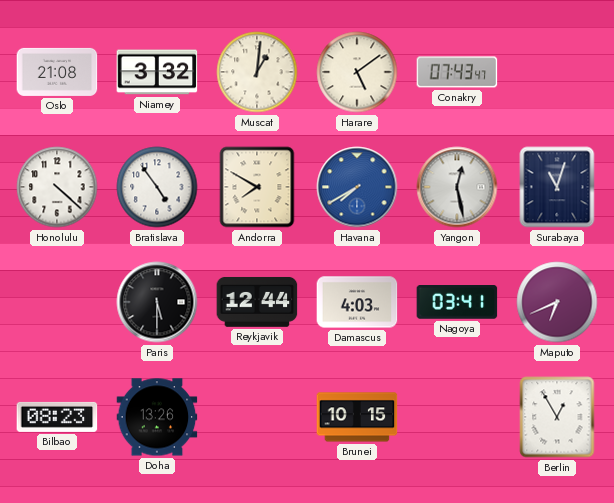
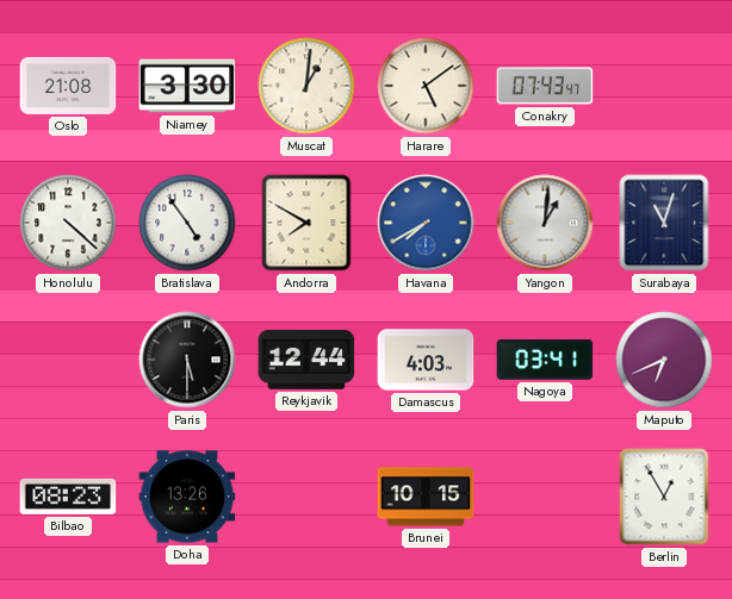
Niamey: 3:32 -> 3:30
Yangon: 12:28 -> 1:01
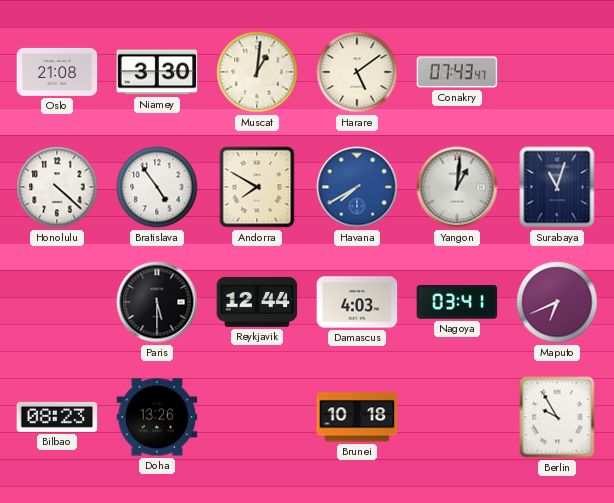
Brunei: 10:15 -> 10:18
Berlin: 12:55 -> 9:55
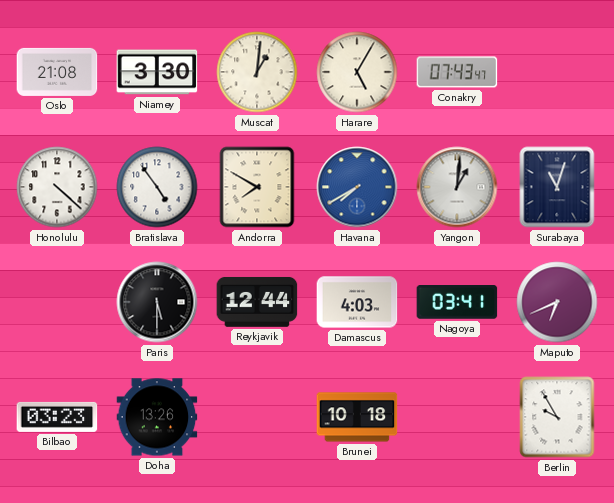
Harare: 5:09 -> 5:05
Bilbao: 08:23 -> 03:23
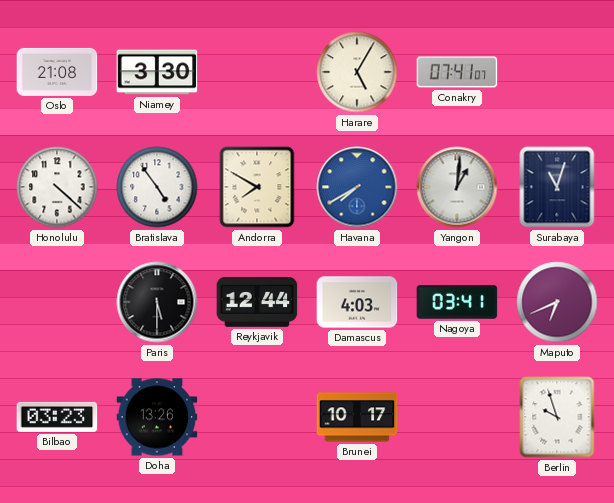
Muscat: 1:01 -> none
Conakry: 07:43 -> 07:41
Brunei: 10:18 -> 10:17
Berlin: 9:55 -> 9:57
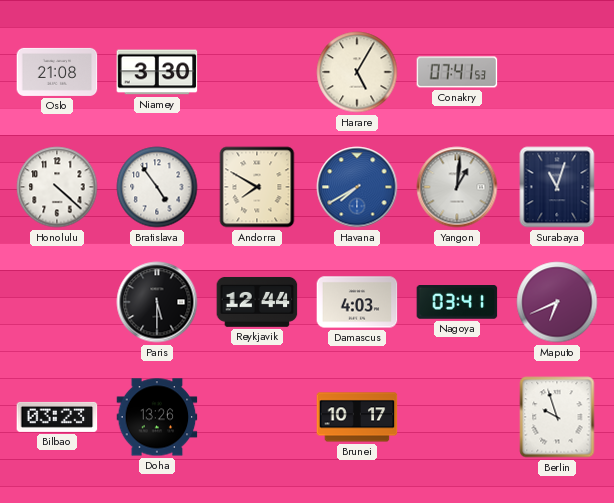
Conakry: 07:41:07 -> 07:41:53
